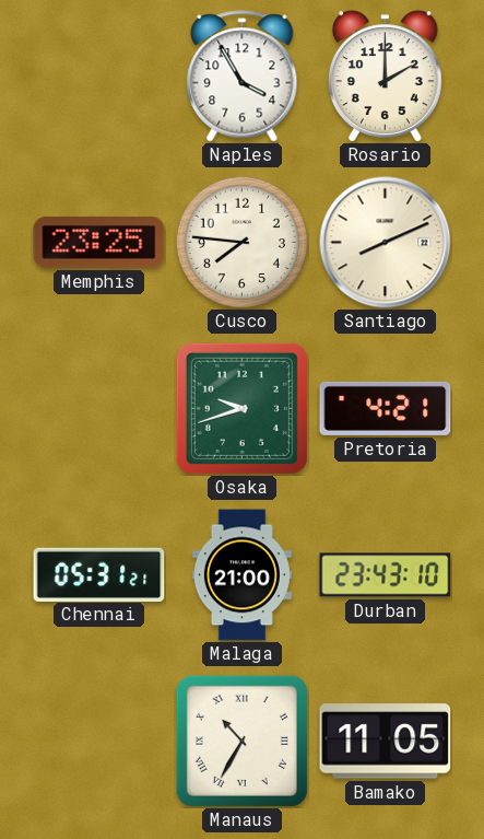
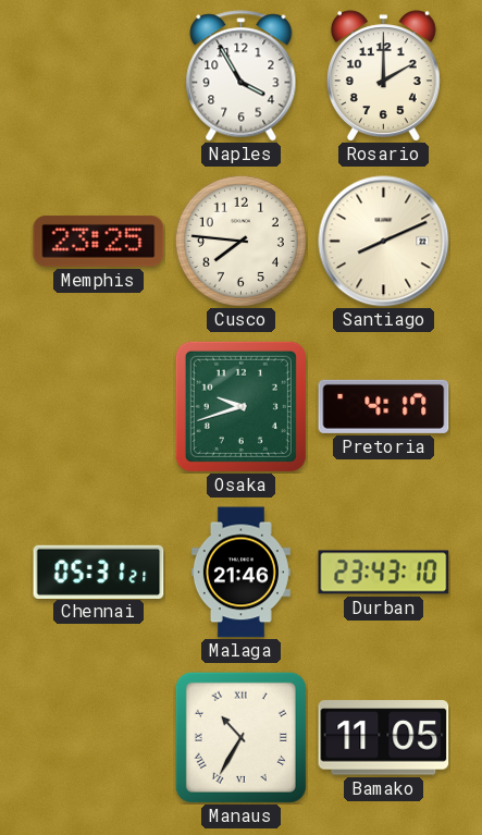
Pretoria: 4:21 -> 4:17
Malaga: 21:00 -> 21:46
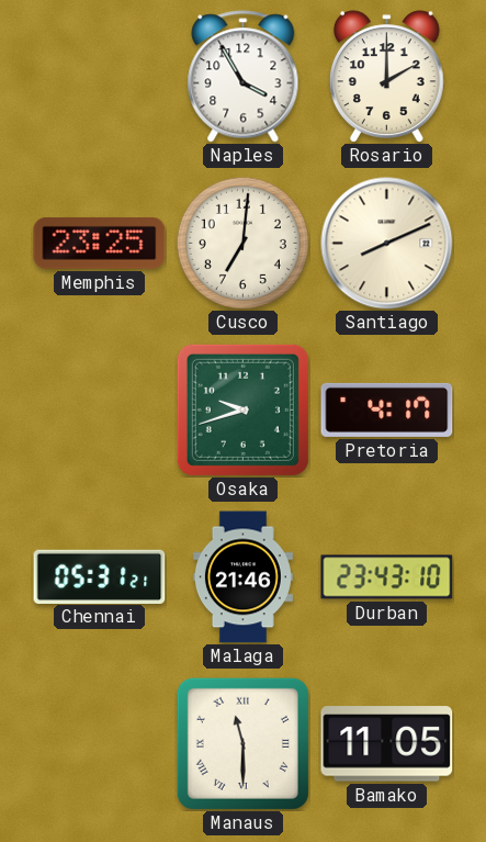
Cusco: 7:46 -> 7:01
Manaus: 10:35 -> 11:30
